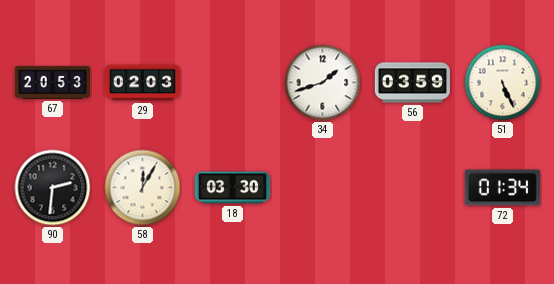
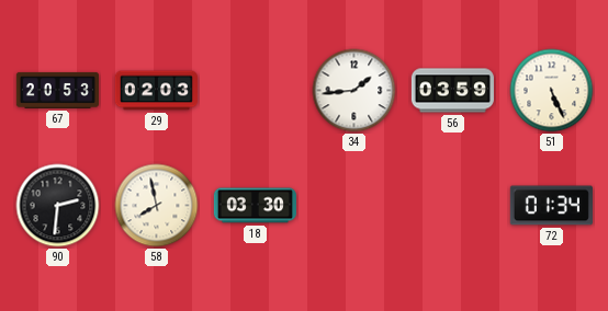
34: 1:42 -> 1:44
58: 12:05 -> 7:58
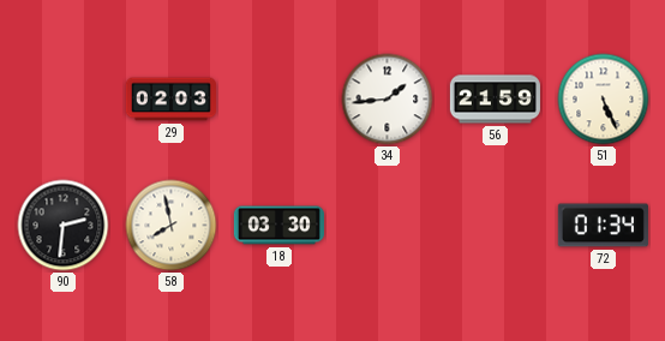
67: 20:53 -> none
56: 03:59 -> 21:59
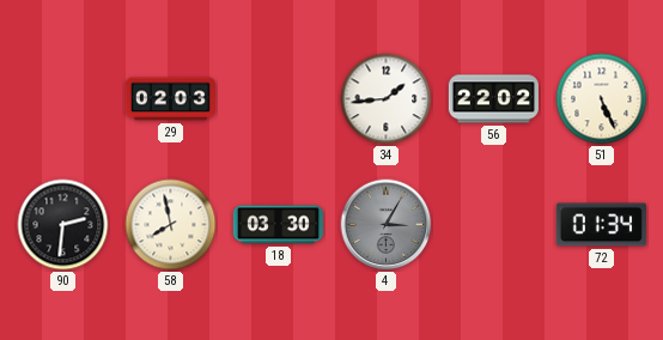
56: 21:59 -> 22:02
4: none -> 3:05
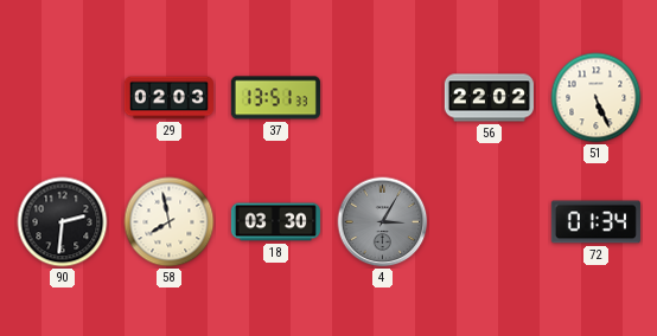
37: none -> 13:51
34: 1:44 -> none
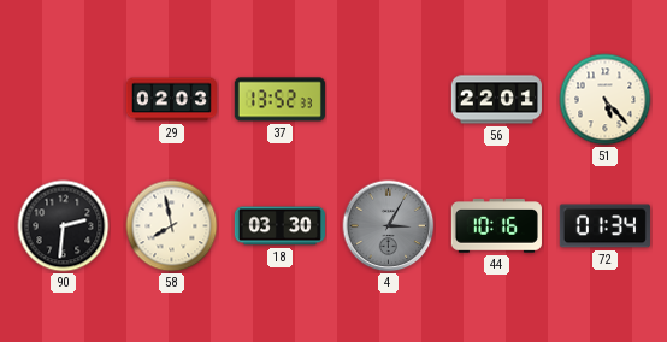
37: 13:51 -> 13:52
56: 22:02 -> 22:01
51: 5:26 -> 5:23
44: none -> 10:16
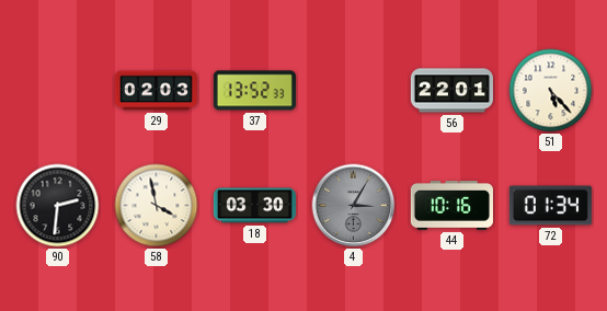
58: 7:58 -> 3:58
